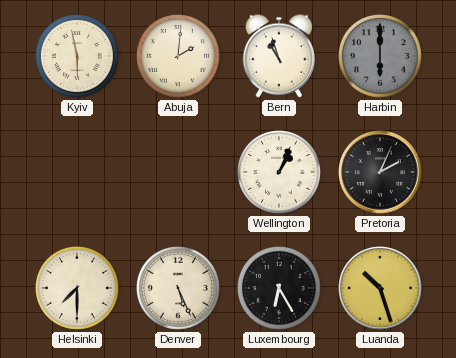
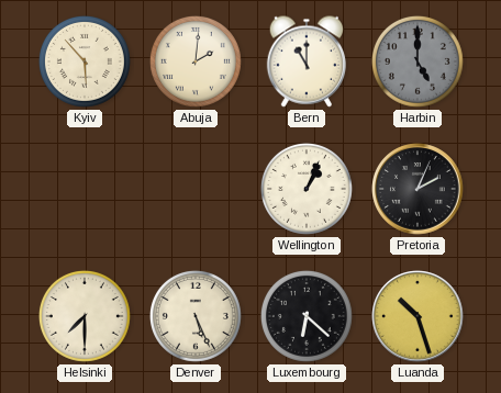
Kyiv: 5:58 -> 5:53
Bern: 10:57 -> 11:00
Harbin: 6:00 -> 5:00
Luxembourg: 6:25 -> 6:22
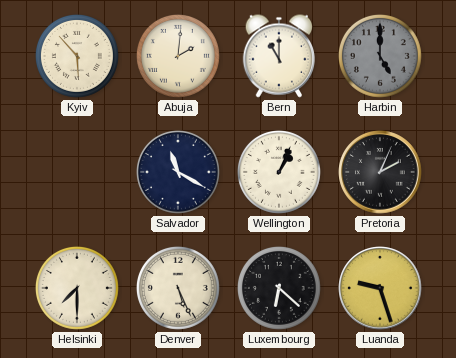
Salvador: none -> 11:20
Luanda: 10:27 -> 9:27
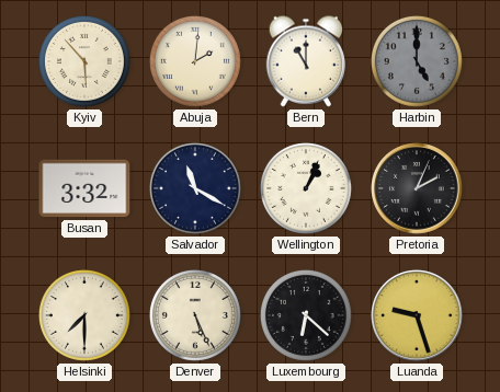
Busan: none -> 3:32
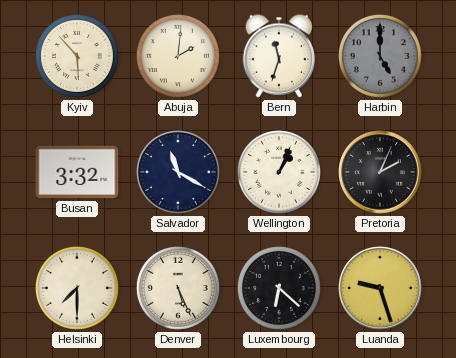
Bern: 11:00 -> 11:33
